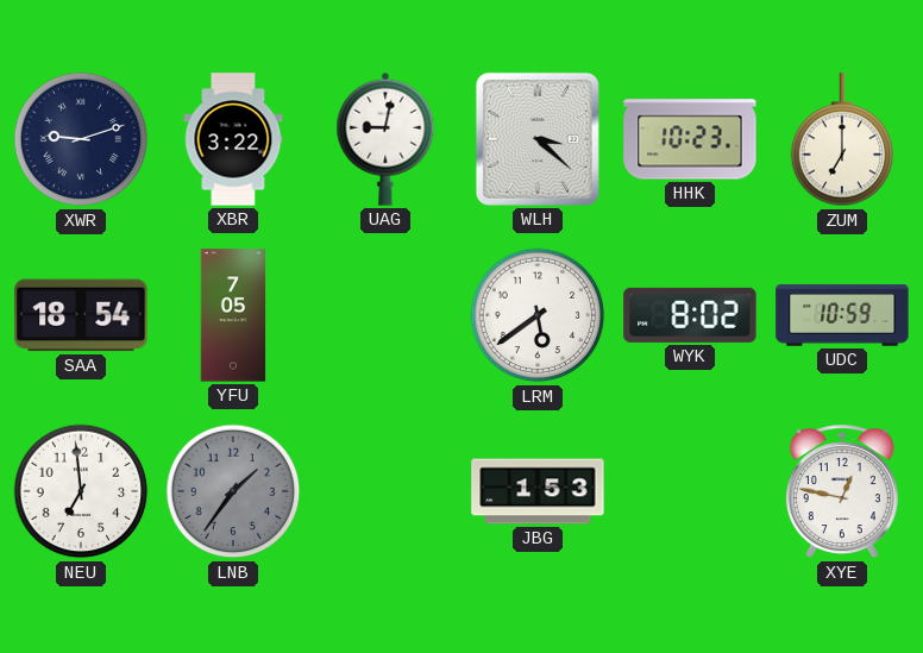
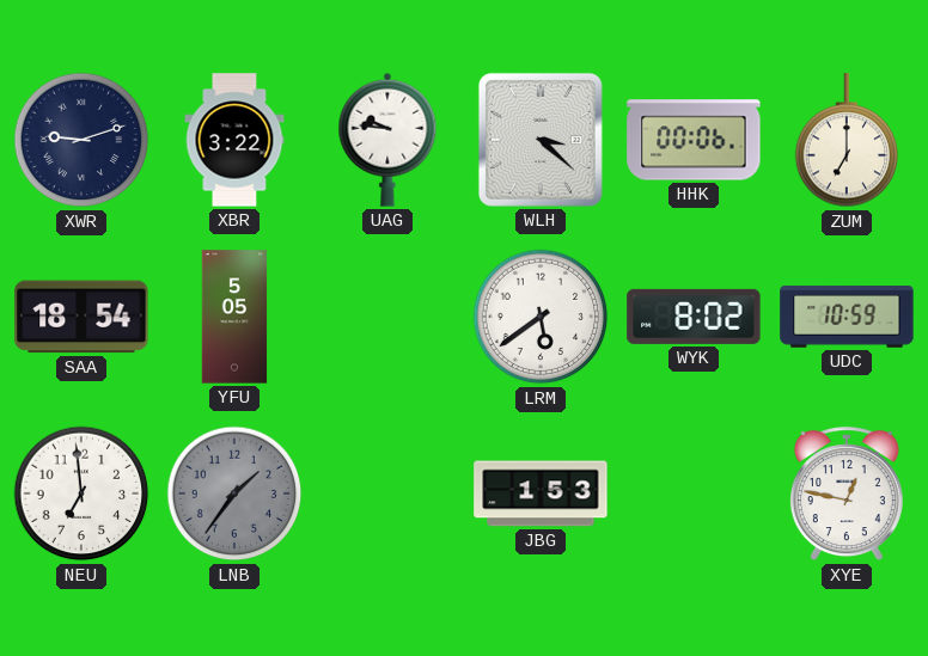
UAG: 9:02 -> 9:46
HHK: 10:23 -> 00:06
YFU: 7:05 -> 5:05
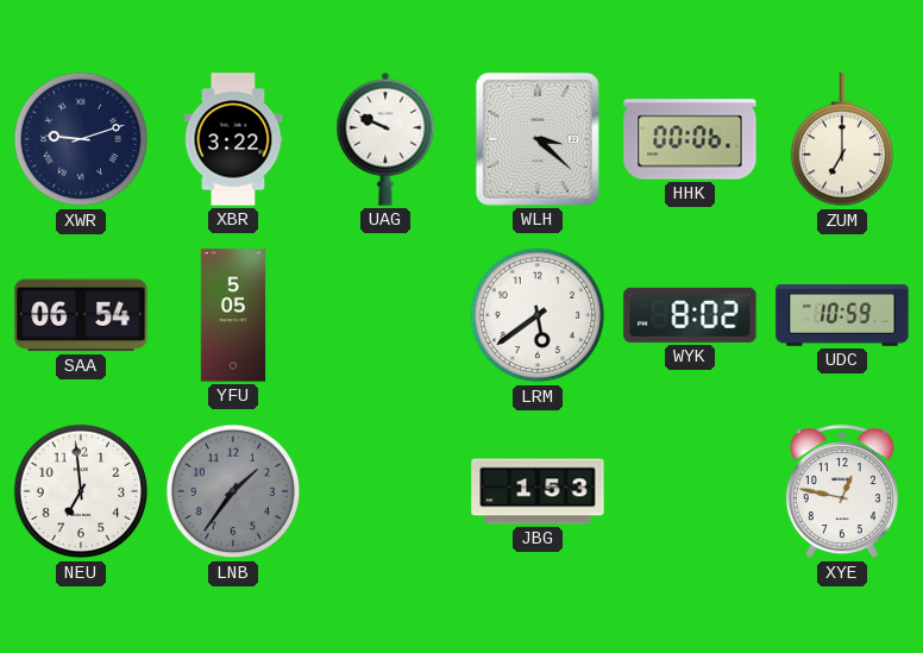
UAG: 9:46 -> 9:49
SAA: 18:54 -> 06:54
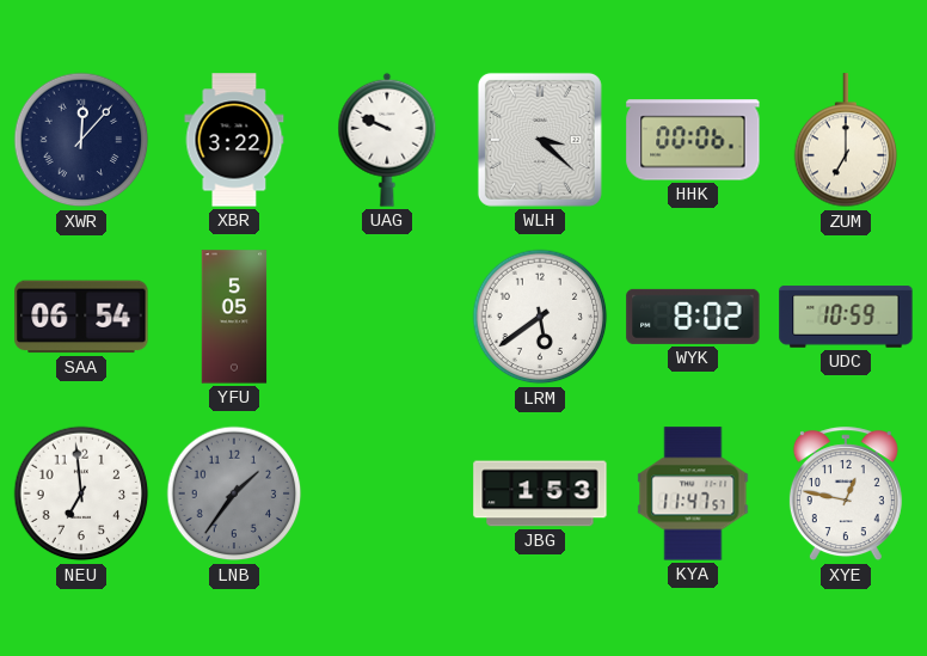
XWR: 9:12 -> 12:07
KYA: none -> 11:47
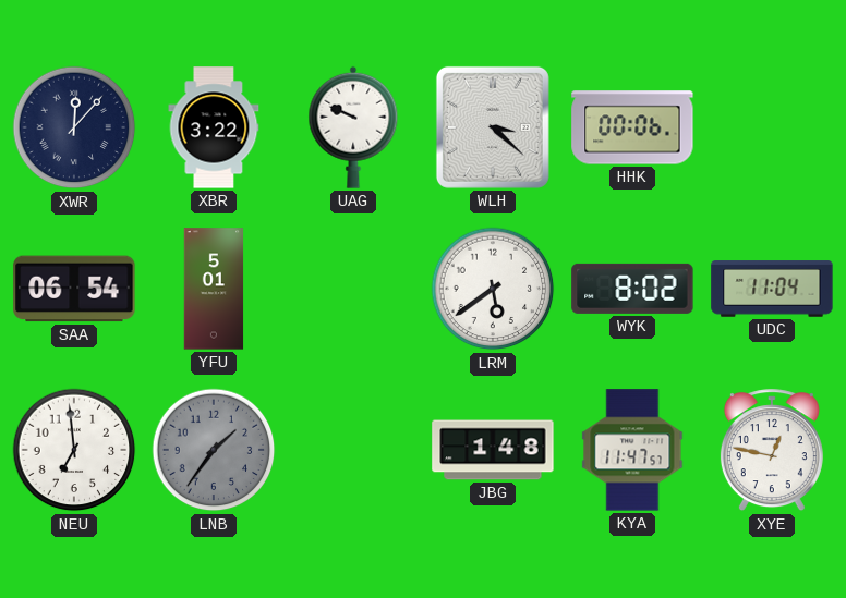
ZUM: 7:00 -> none
YFU: 5:05 -> 5:01
UDC: 10:59 -> 11:04
JBG: 1:53 -> 1:48
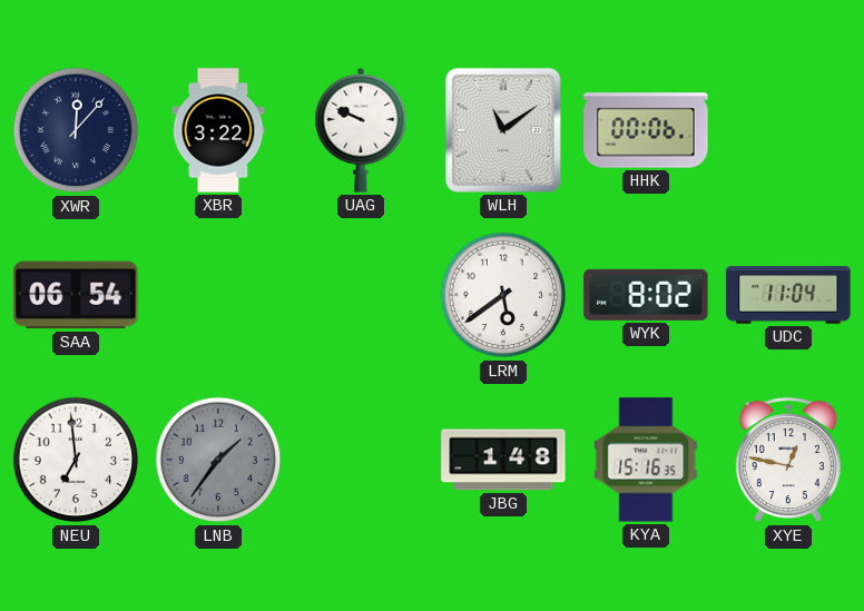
WLH: 3:22 -> 11:09
YFU: 5:01 -> none
KYA: 11:47 -> 15:16
